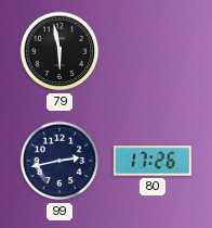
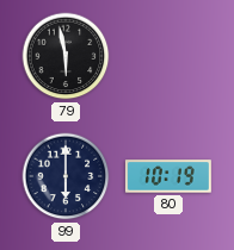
99: 2:43 -> 6:00
80: 17:26 -> 10:19
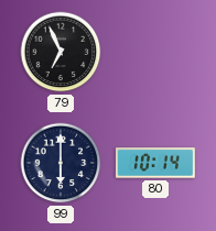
79: 5:58 -> 6:56
80: 10:19 -> 10:14
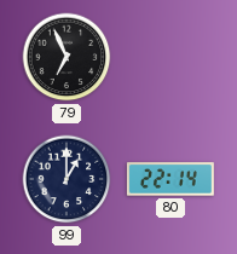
99: 6:00 -> 1:00
80: 10:14 -> 22:14
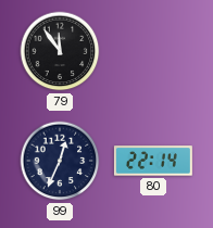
79: 6:56 -> 11:54
99: 1:00 -> 12:34
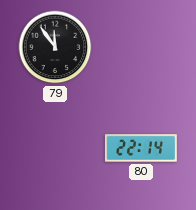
99: 12:34 -> none
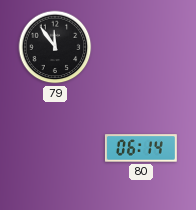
80: 22:14 -> 06:14
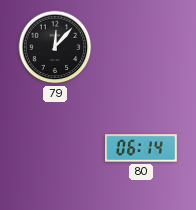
79: 11:54 -> 12:07
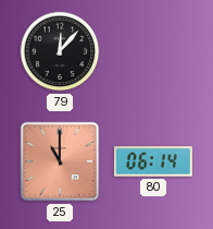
25: none -> 11:00
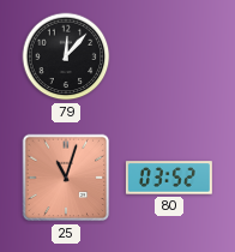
25: 11:00 -> 11:03
80: 06:14 -> 03:52
